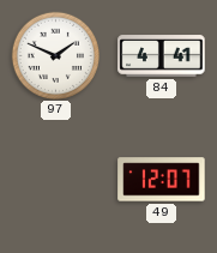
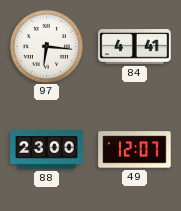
97: 1:49 -> 6:16
88: none -> 23:00
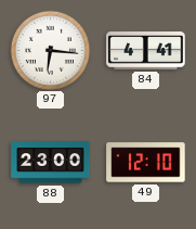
49: 12:07 -> 12:10
